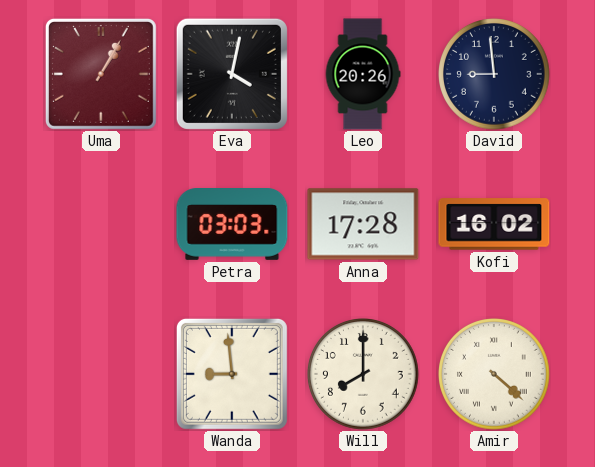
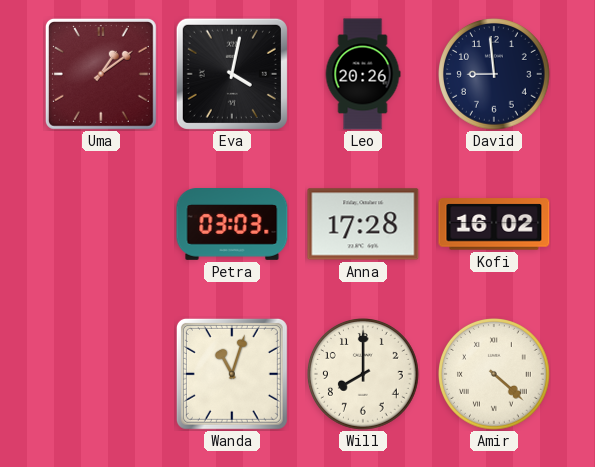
Uma: 1:05 -> 1:09
Wanda: 8:59 -> 11:03
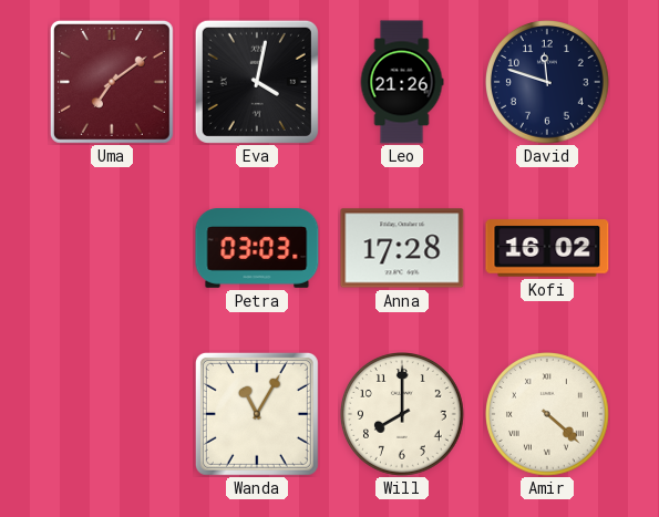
Uma: 1:09 -> 7:09
Leo: 20:26 -> 21:26
David: 8:59 -> 11:48
Wanda: 11:03 -> 11:05
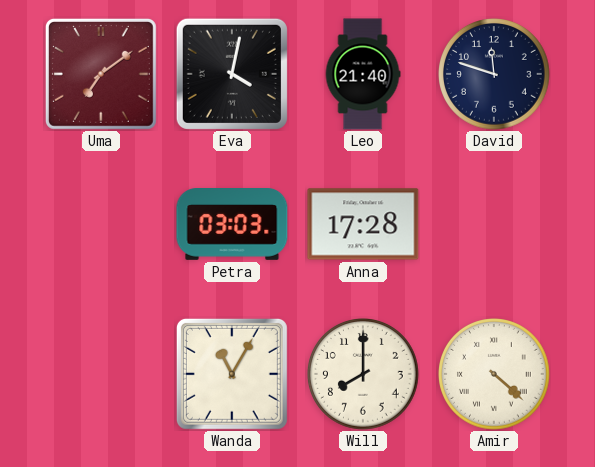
Leo: 21:26 -> 21:40
Kofi: 16:02 -> none
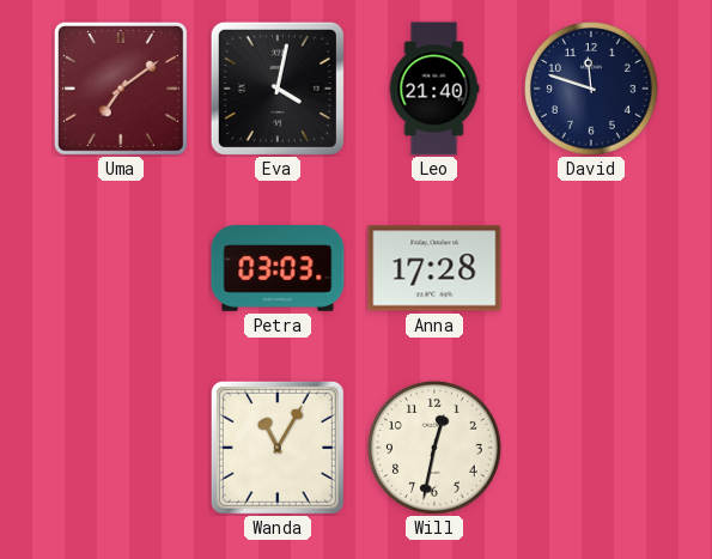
Will: 8:00 -> 12:32
Amir: 4:22 -> none
